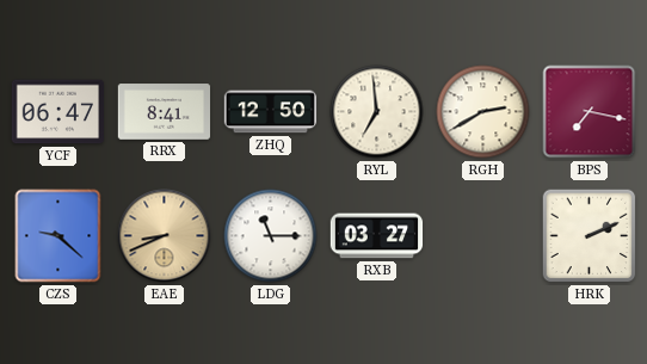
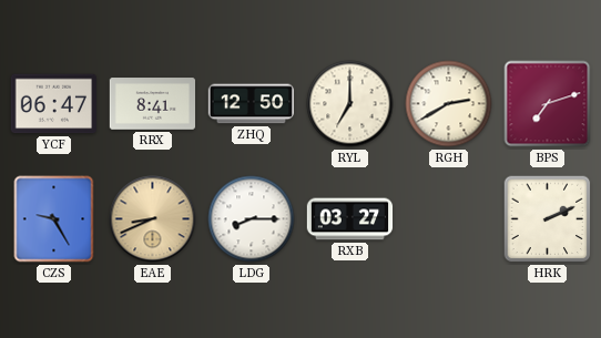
RYL: 6:59 -> 7:00
BPS: 7:17 -> 7:12
CZS: 9:22 -> 9:25
LDG: 11:15 -> 8:15
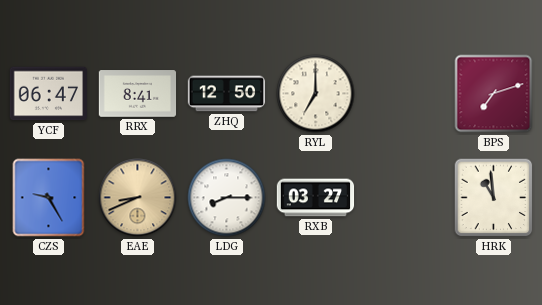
RGH: 2:40 -> none
HRK: 2:11 -> 10:59
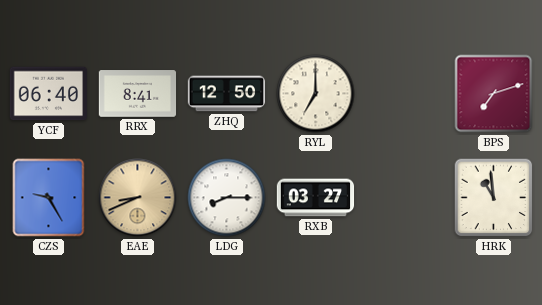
YCF: 06:47 -> 06:40
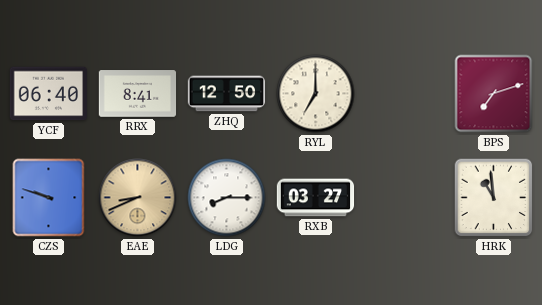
CZS: 9:25 -> 9:48
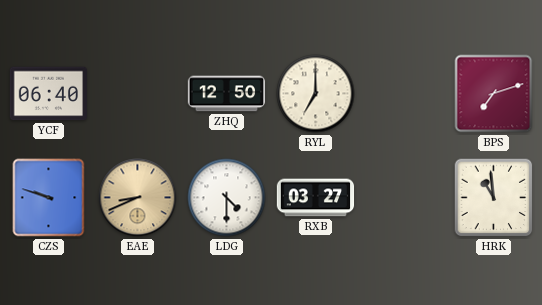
RRX: 8:41 -> none
LDG: 8:15 -> 4:30
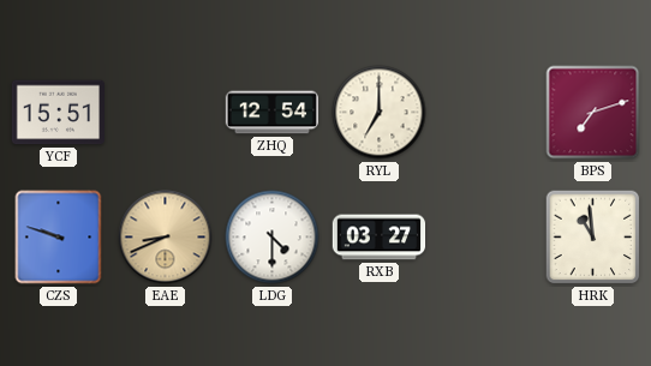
YCF: 06:40 -> 15:51
ZHQ: 12:50 -> 12:54
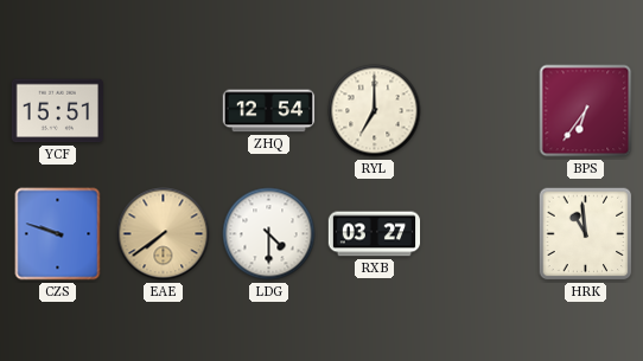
BPS: 7:12 -> 6:36
EAE: 8:41 -> 7:39
